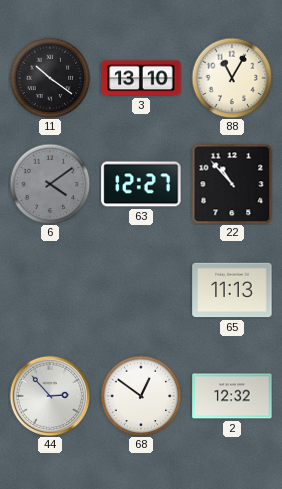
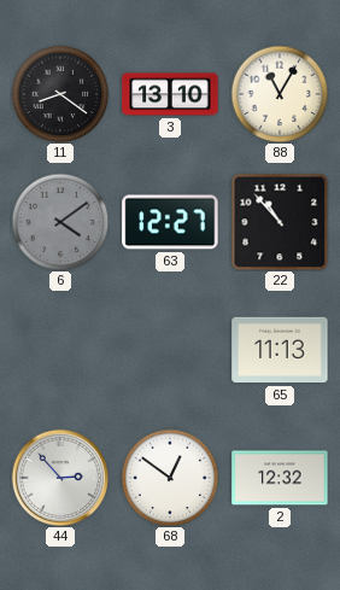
11: 10:21 -> 8:21
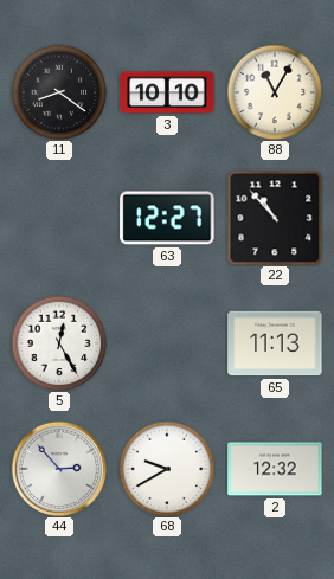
3: 13:10 -> 10:10
6: 4:09 -> none
5: none -> 12:25
68: 12:51 -> 9:40
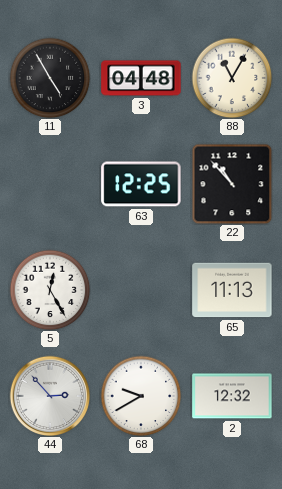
11: 8:21 -> 4:55
3: 10:10 -> 04:48
63: 12:27 -> 12:25
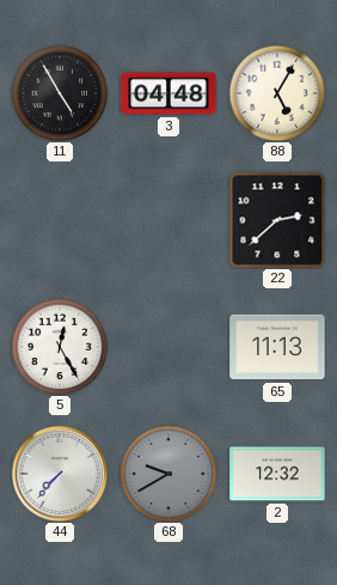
88: 11:05 -> 5:05
63: 12:25 -> none
22: 10:53 -> 2:38
44: 2:53 -> 7:37
68 dial: white -> grey
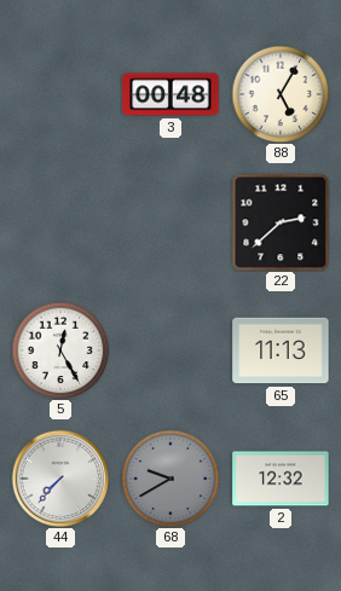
11: 4:55 -> none
3: 04:48 -> 00:48
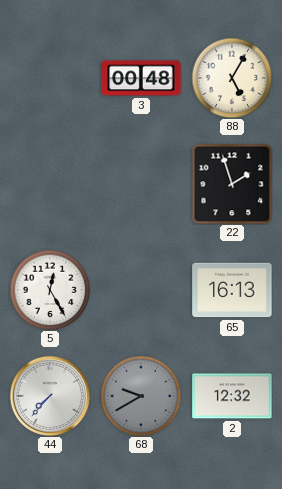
22: 2:38 -> 1:57
65: 11:13 -> 16:13
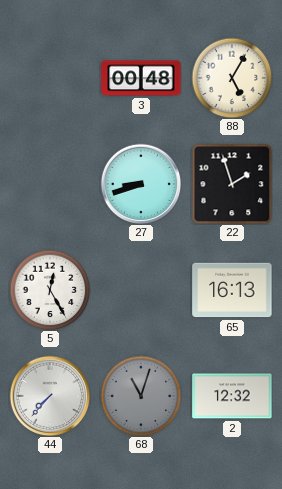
27: none -> 8:42
68: 9:40 -> 11:03
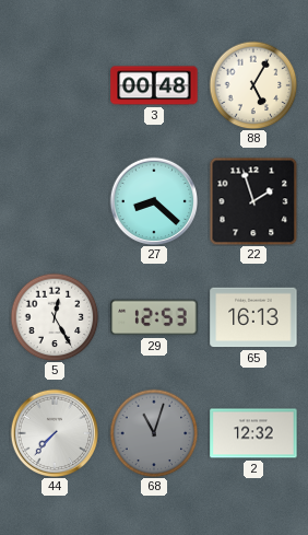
27: 8:42 -> 8:22
29: none -> 12:53
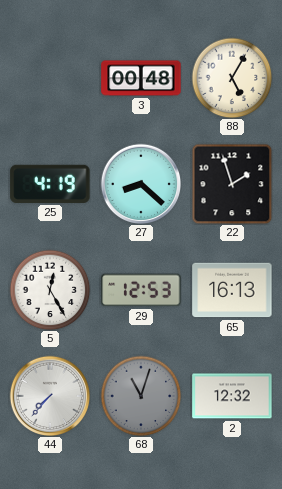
25: none -> 4:19
